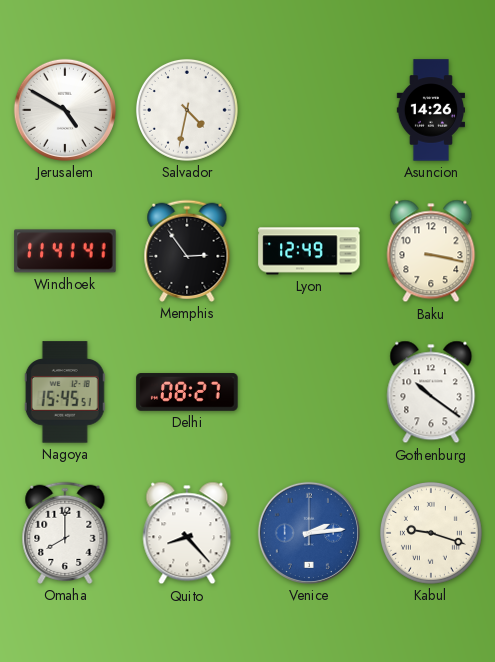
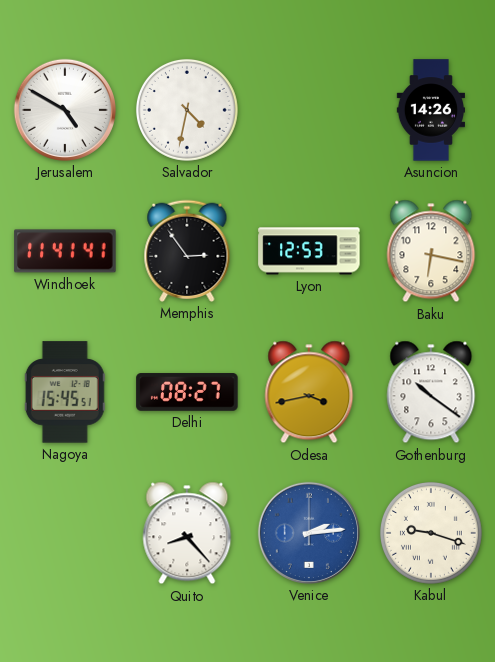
Lyon: 12:49 -> 12:53
Baku: 3:17 -> 6:17
Odesa: none -> 3:43
Omaha: 8:00 -> none
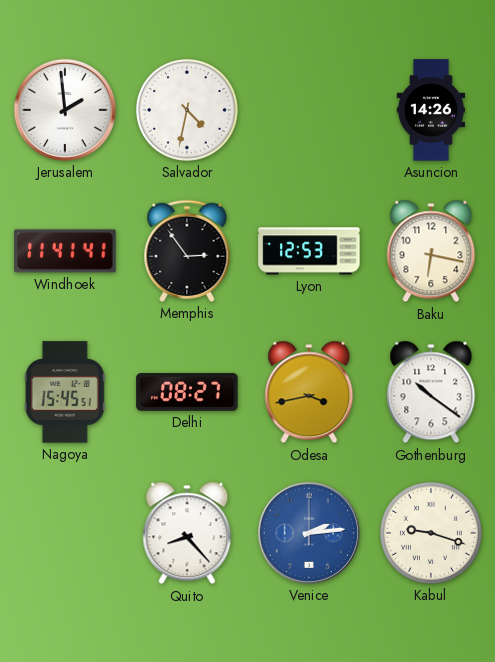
Jerusalem: 4:50 -> 1:59
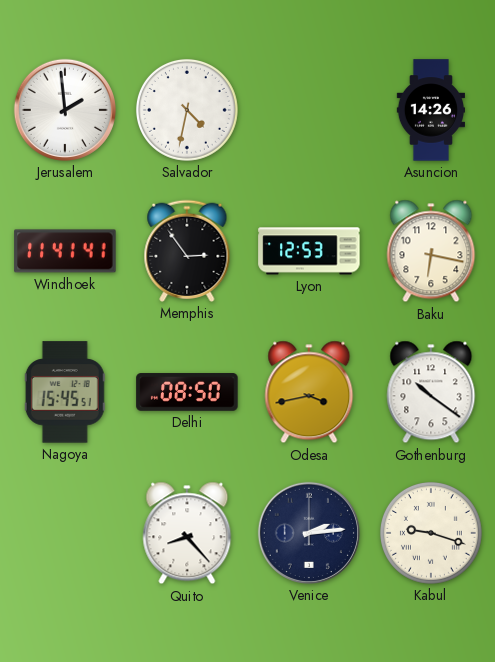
Delhi: 08:27 -> 08:50
Venice dial: blue -> navy
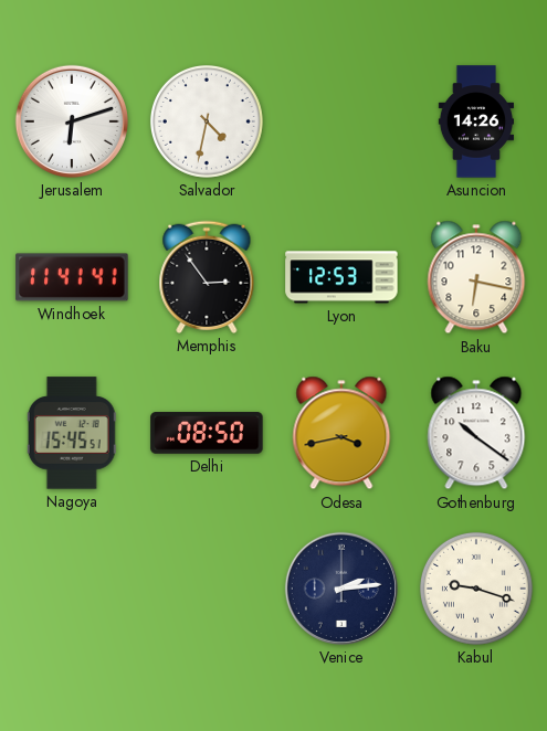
Jerusalem: 1:59 -> 6:12
Quito: 8:23 -> none
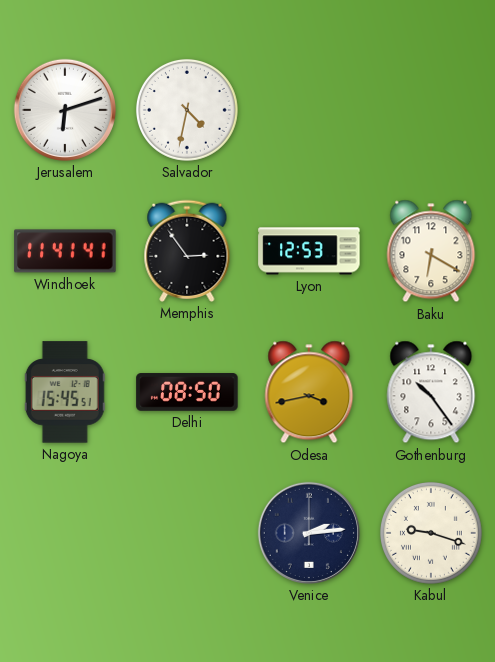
Asuncion: 14:26 -> none
Baku: 6:17 -> 6:20
Gothenburg: 10:21 -> 10:24
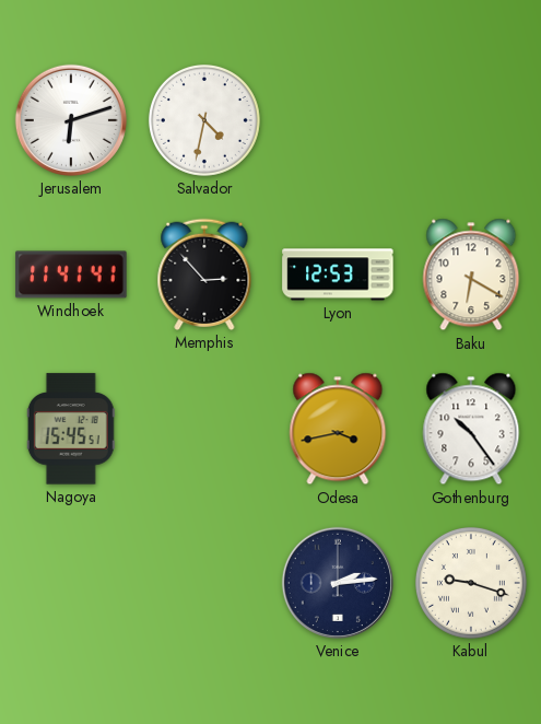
Memphis: 2:54 -> 2:53
Delhi: 08:50 -> none
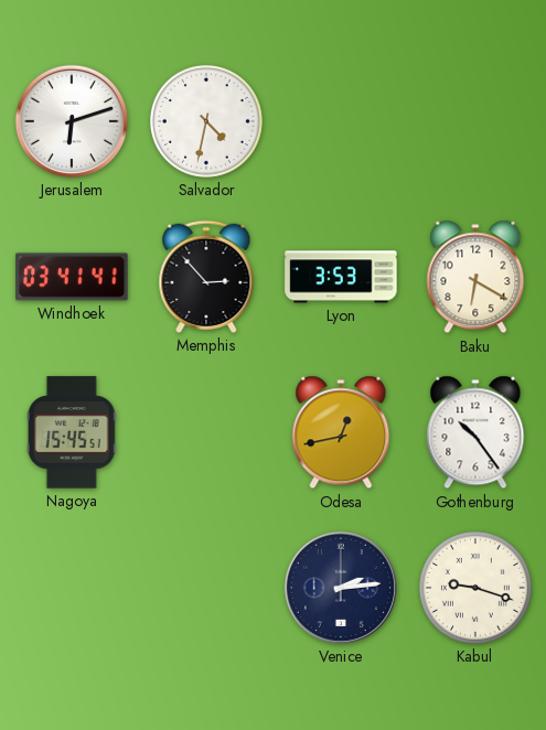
Windhoek: 11:41 -> 03:41
Lyon: 12:53 -> 3:53
Odesa: 3:43 -> 12:43
